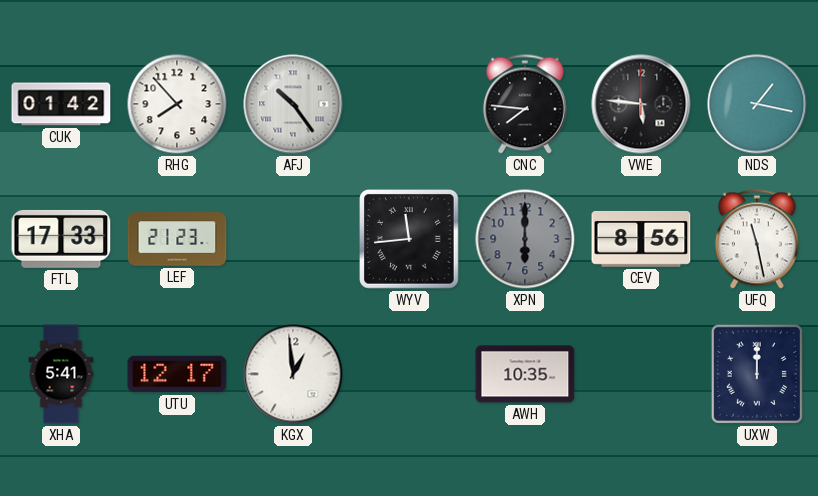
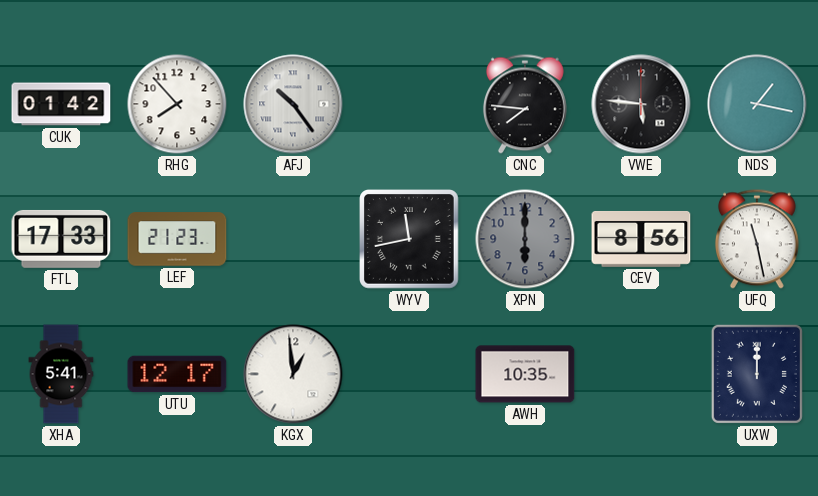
WYV: 11:44 -> 11:43
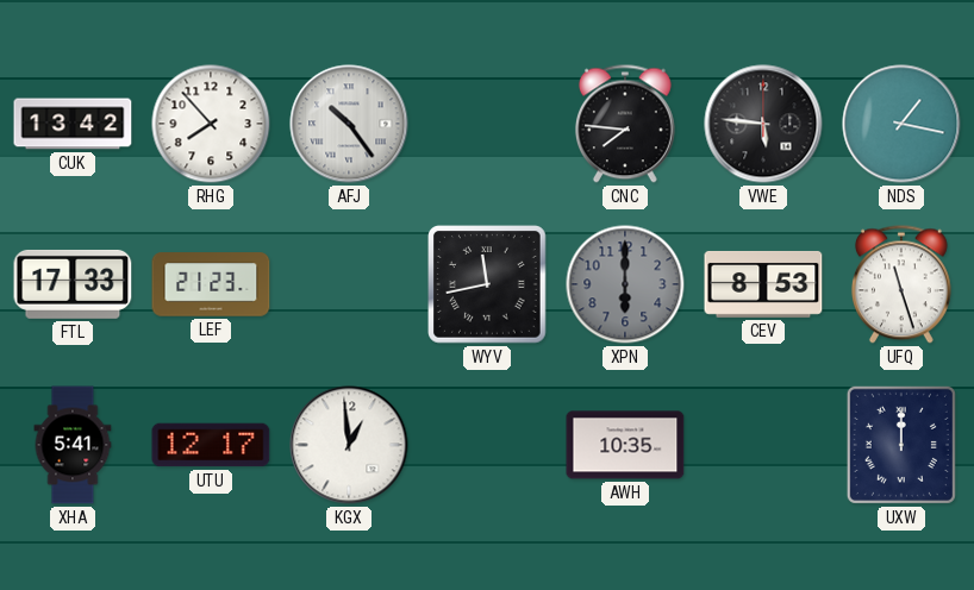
CUK: 01:42 -> 13:42
CEV: 8:56 -> 8:53
UFQ: 11:28 -> 11:27
